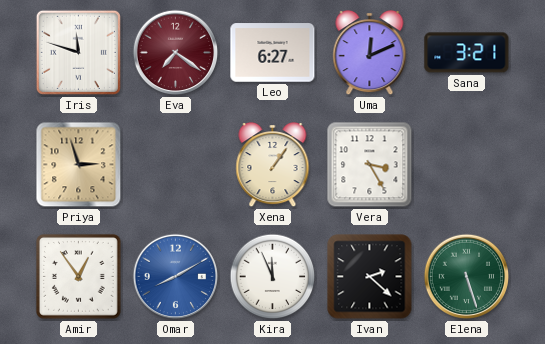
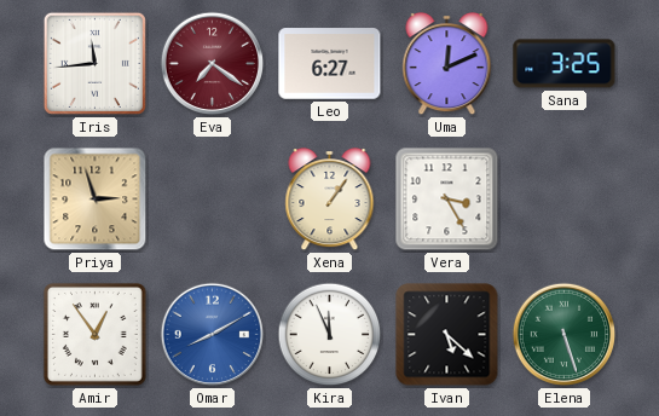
Iris: 11:48 -> 11:44
Sana: 3:21 -> 3:25
Ivan: 2:22 -> 5:22
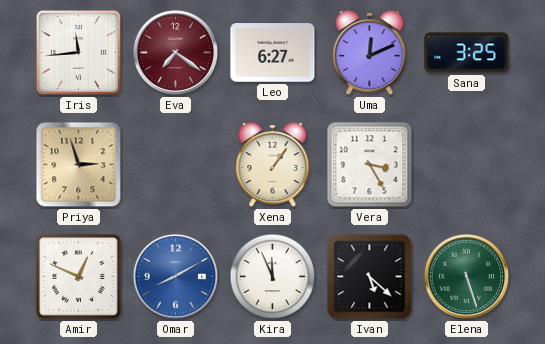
Amir: 12:54 -> 12:49
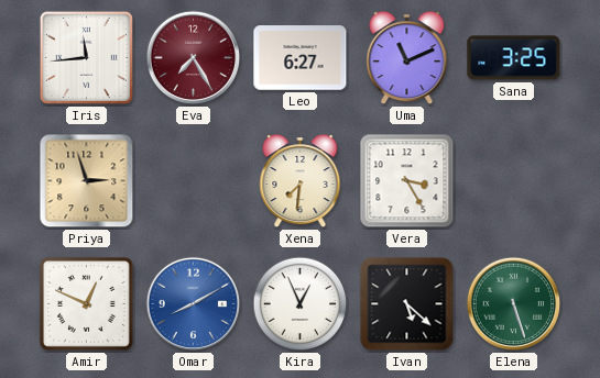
Eva: 7:21 -> 7:25
Uma: 12:11 -> 11:11
Xena: 1:06 -> 7:31
Kira: 11:56 -> 12:56
